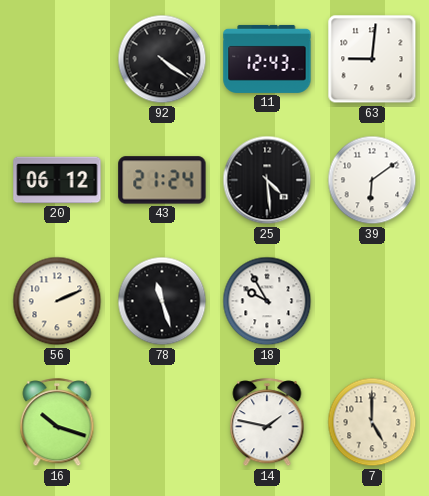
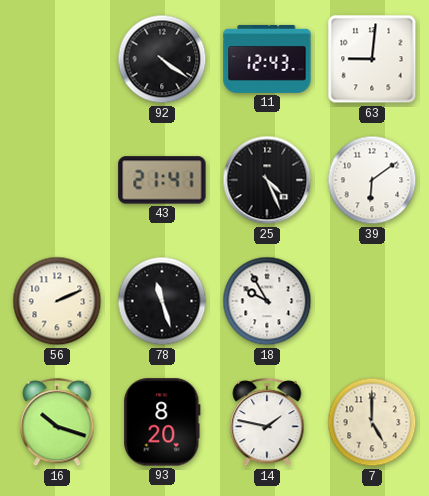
20: 06:12 -> none
43: 21:24 -> 21:41
25: 4:29 -> 4:26
93: none -> 8:20
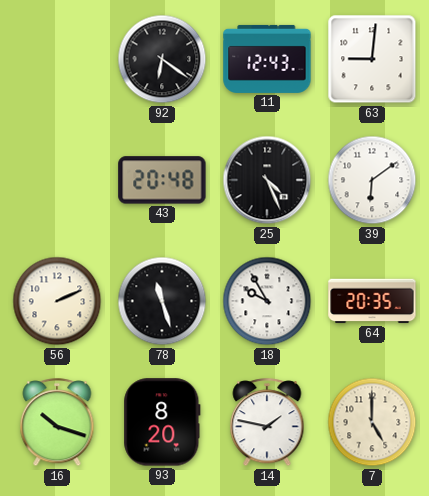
92: 4:21 -> 6:21
43: 21:41 -> 20:48
64: none -> 20:35
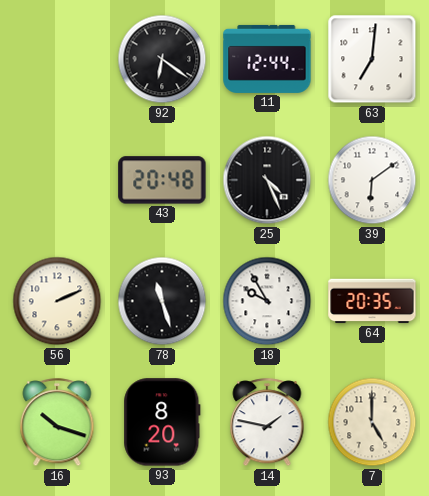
11: 12:43 -> 12:44
63: 9:01 -> 7:01
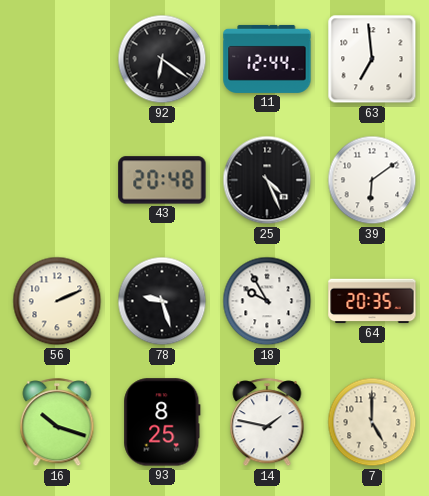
63: 7:01 -> 6:59
78: 11:27 -> 9:27
93: 8:20 -> 8:25
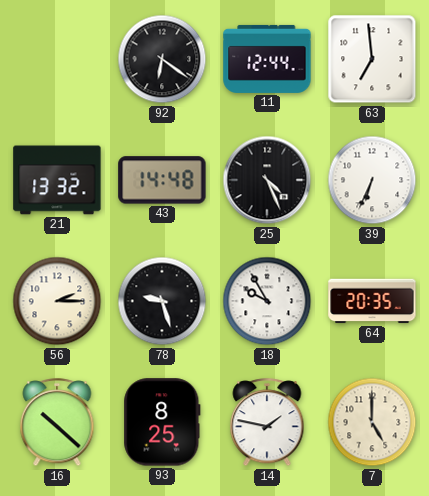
21: none -> 13:32
43: 20:48 -> 14:48
39: 6:09 -> 6:34
56: 2:11 -> 2:15
16: 10:18 -> 10:22
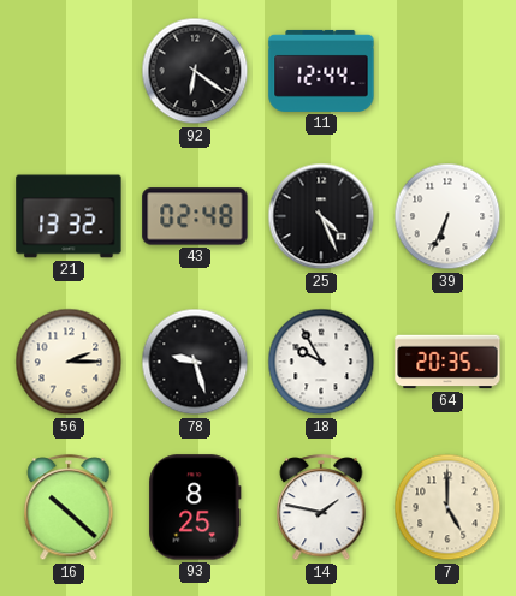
63: 6:59 -> none
43: 14:48 -> 02:48
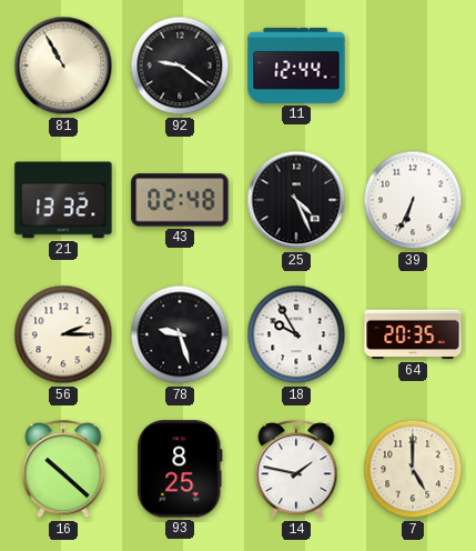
81: none -> 10:55
92: 6:21 -> 9:21
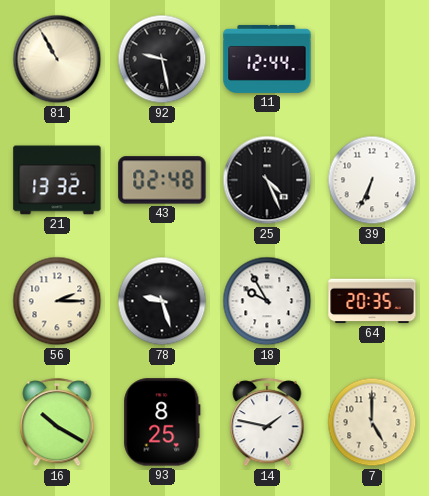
92: 9:21 -> 9:28
16: 10:22 -> 10:20
